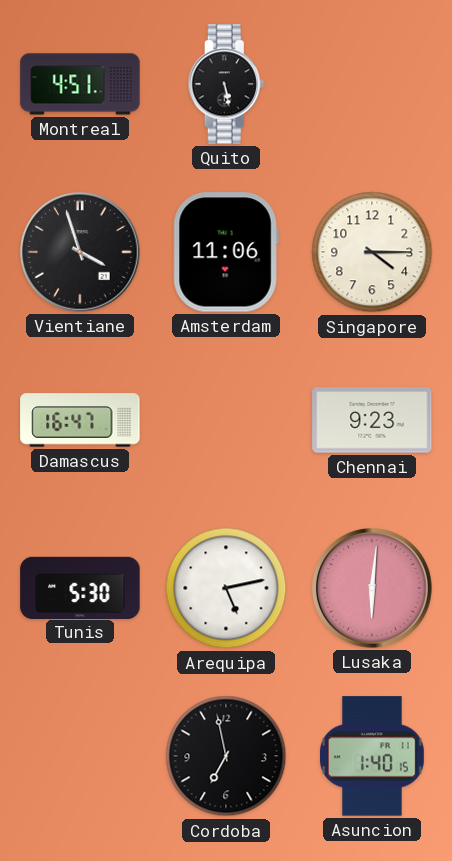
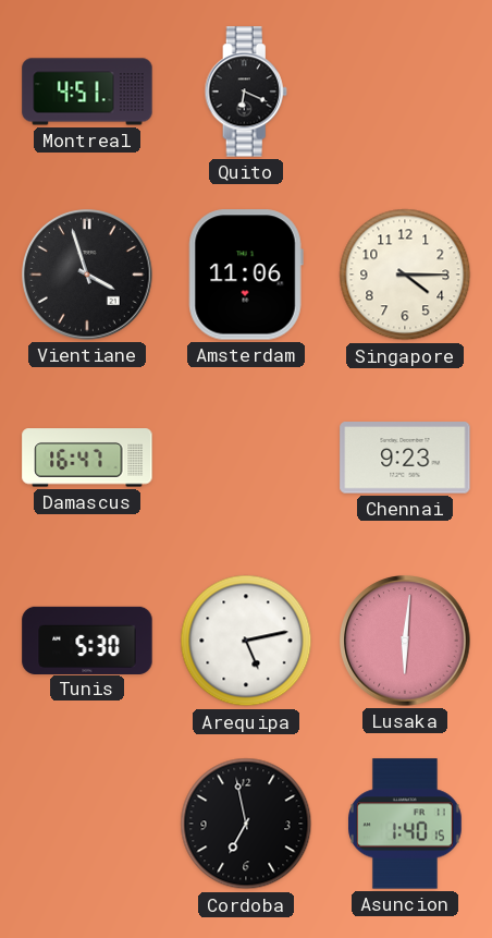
Quito: 5:28 -> 6:19
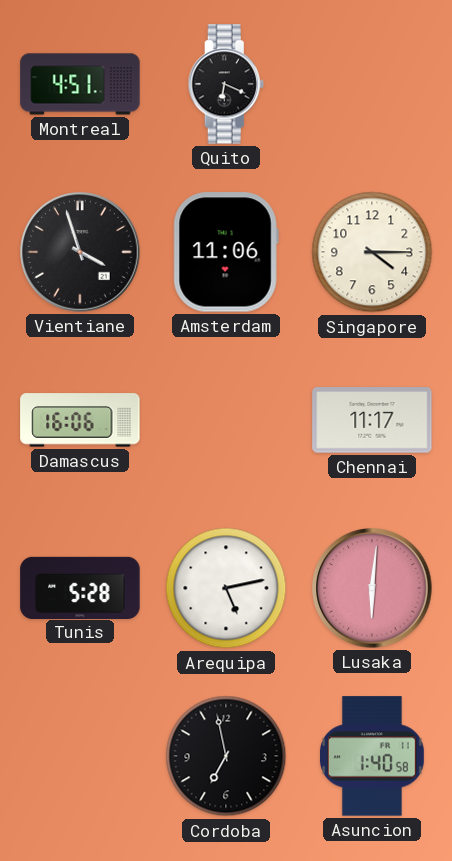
Damascus: 16:47 -> 16:06
Chennai: 9:23 -> 11:17
Tunis: 5:30 -> 5:28
Asuncion: 1:40:15 -> 1:40:58
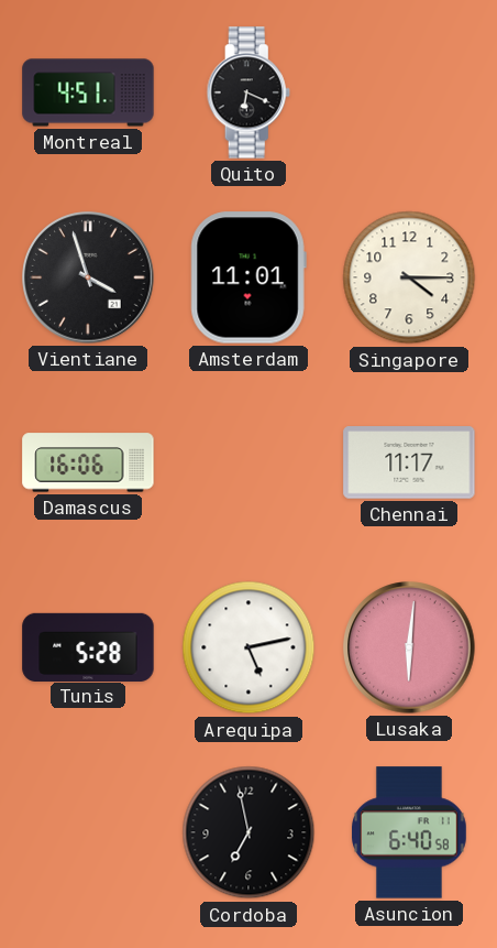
Amsterdam: 11:06 -> 11:01
Asuncion: 1:40 -> 6:40
